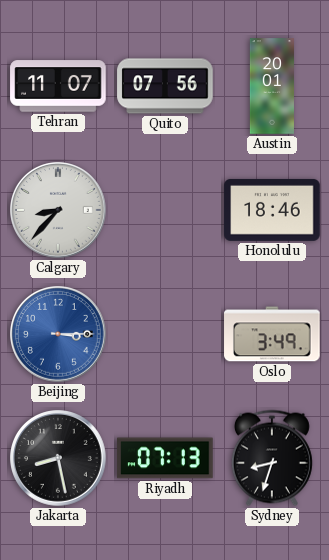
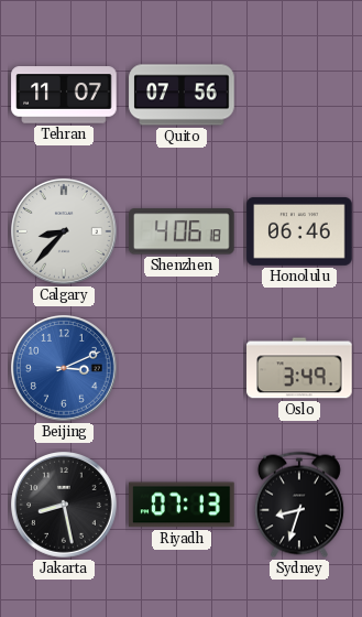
Austin: 20:01 -> none
Shenzhen: none -> 4:06
Honolulu: 18:46 -> 06:46
Beijing: 3:15 -> 3:11
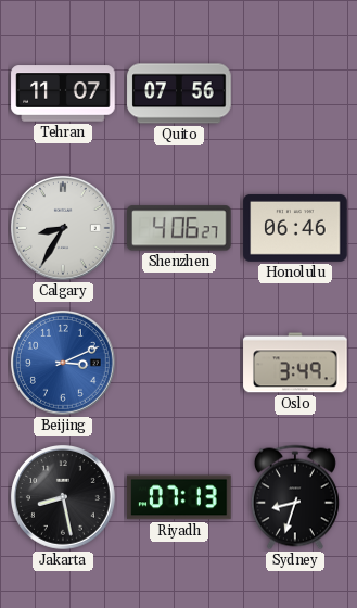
Calgary: 8:37 -> 8:35
Shenzhen: 4:06:18 -> 4:06:27
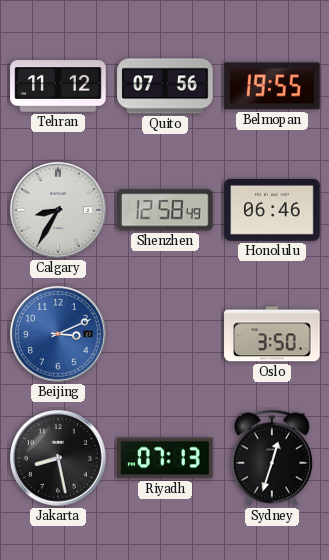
Tehran: 11:07 -> 11:12
Belmopan: none -> 19:55
Shenzhen: 4:06 -> 12:58
Oslo: 3:49 -> 3:50
Sydney: 8:33 -> 12:33
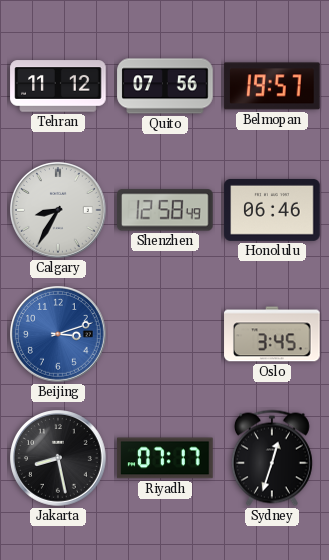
Belmopan: 19:55 -> 19:57
Beijing: 3:11 -> 3:12
Oslo: 3:50 -> 3:45
Riyadh: 07:13 -> 07:17
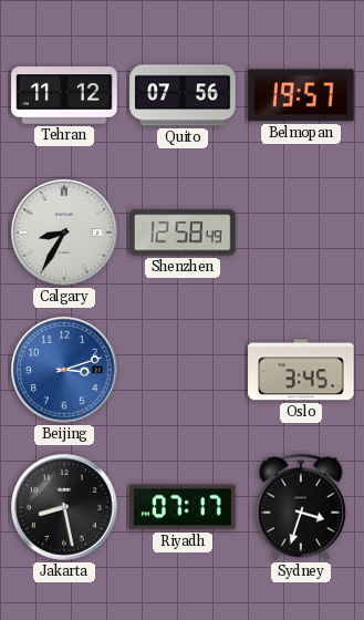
Honolulu: 06:46 -> none
Sydney: 12:33 -> 3:33
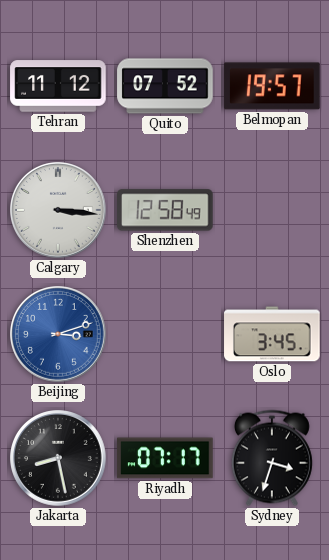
Quito: 07:56 -> 07:52
Calgary: 8:35 -> 3:16
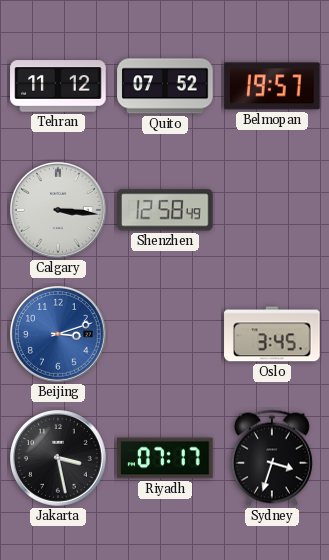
Jakarta: 8:28 -> 3:28
